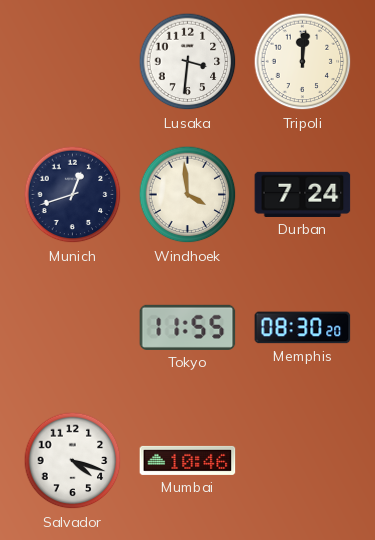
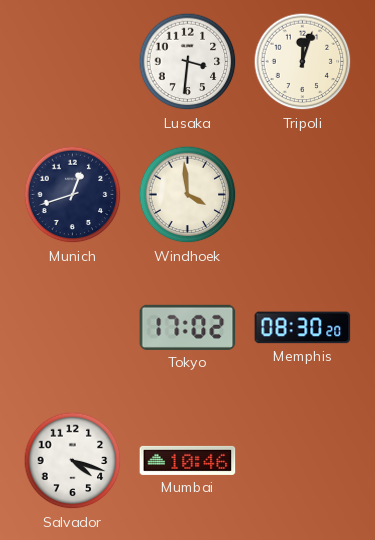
Tripoli: 12:01 -> 12:03
Durban: 7:24 -> none
Tokyo: 11:55 -> 17:02
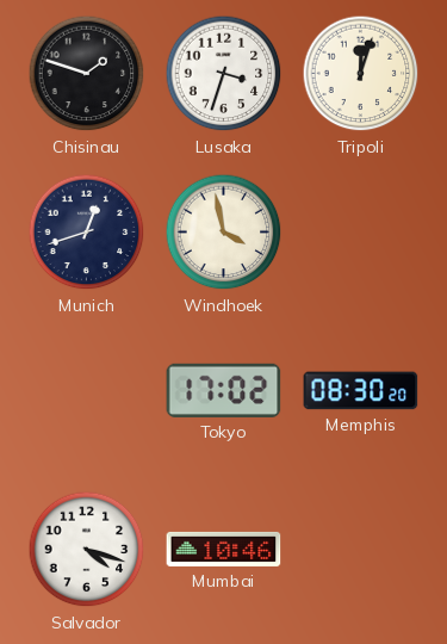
Chisinau: none -> 1:48
Lusaka: 3:31 -> 3:33
Windhoek: 3:59 -> 3:58
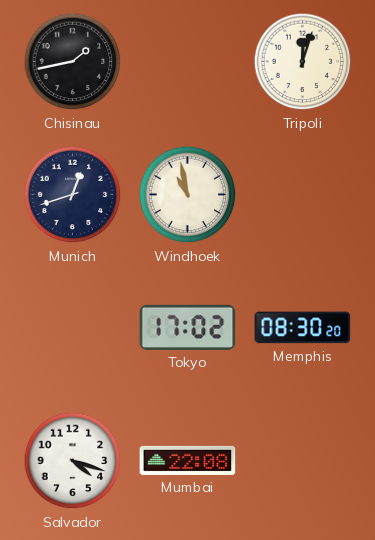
Chisinau: 1:48 -> 1:43
Lusaka: 3:33 -> none
Windhoek: 3:58 -> 10:58
Mumbai: 10:46 -> 22:08
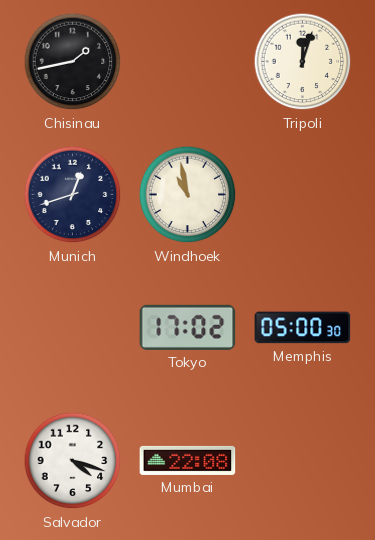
Memphis: 08:30 -> 05:00
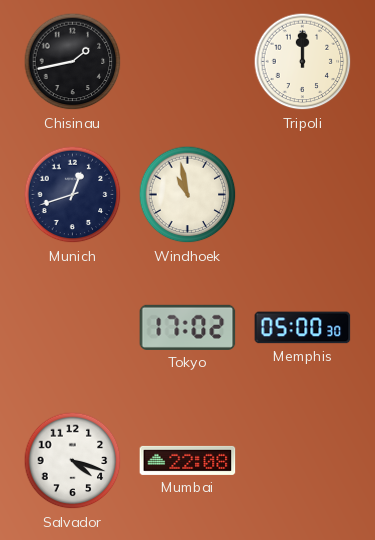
Tripoli: 12:03 -> 12:00
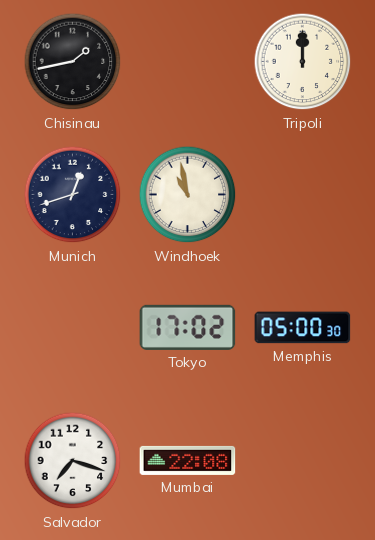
Salvador: 4:18 -> 7:18
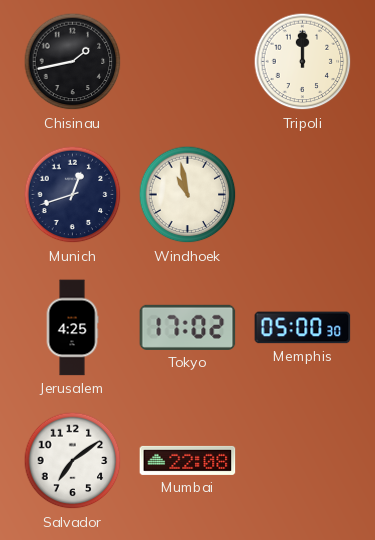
Jerusalem: none -> 4:25
Salvador: 7:18 -> 7:09
